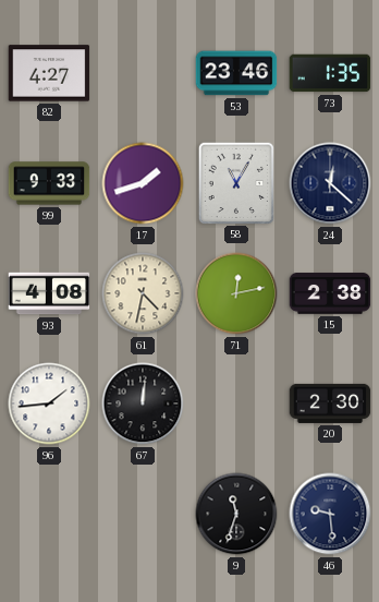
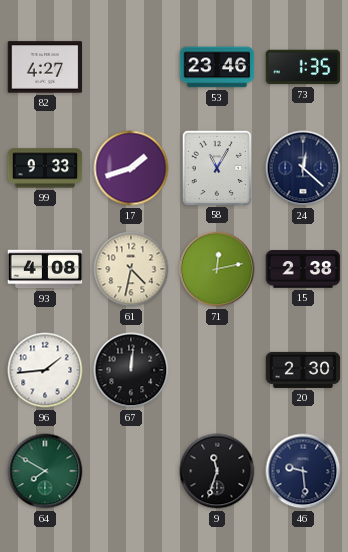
64: none -> 7:50
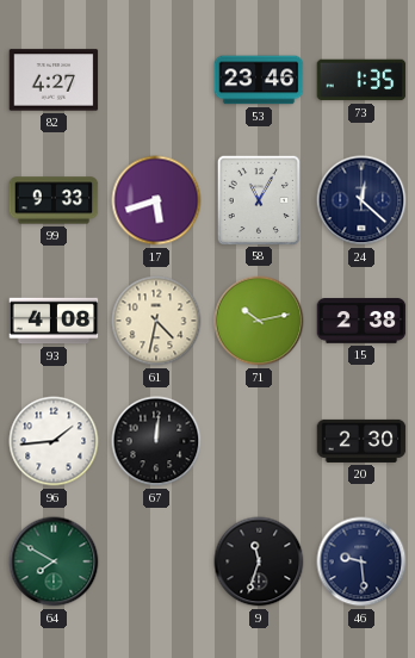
17: 1:42 -> 5:42
71: 12:13 -> 10:13
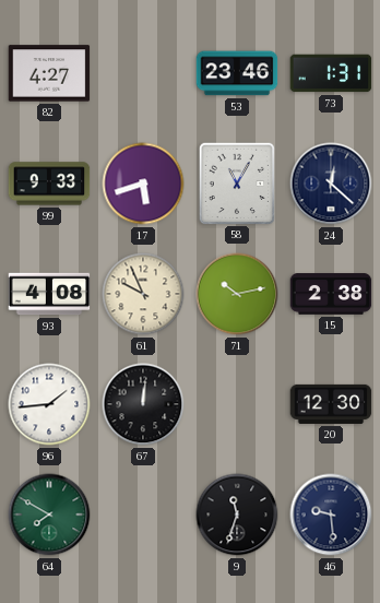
73: 1:35 -> 1:31
61: 4:32 -> 9:56
20: 2:30 -> 12:30
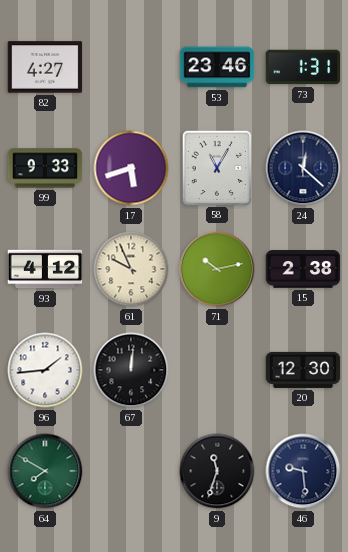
93: 4:08 -> 4:12
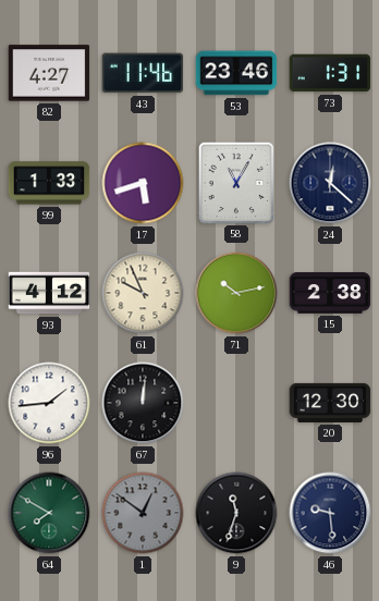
43: none -> 11:46
99: 9:33 -> 1:33
1: none -> 12:51
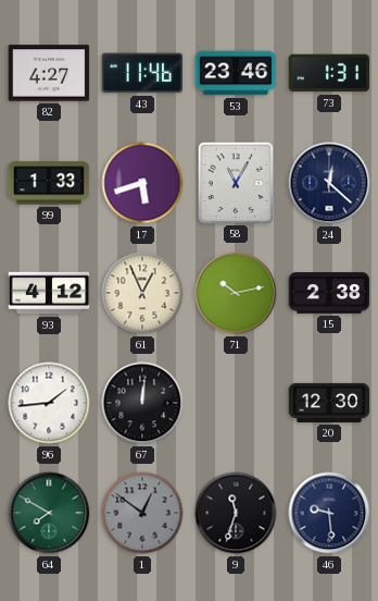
61: 9:56 -> 12:56
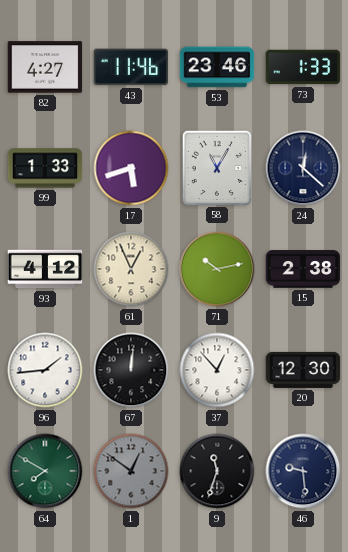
73: 1:31 -> 1:33
37: none -> 12:53
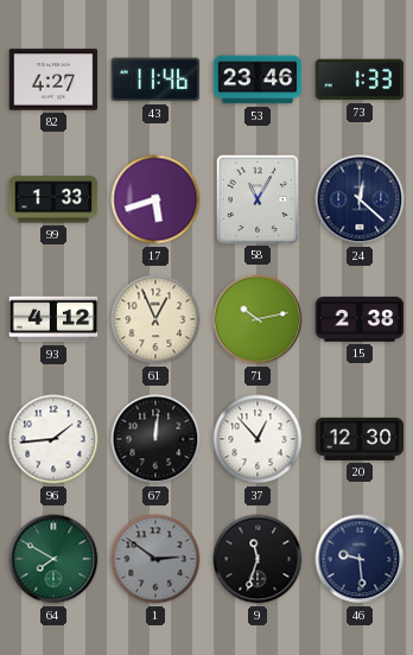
1: 12:51 -> 2:51
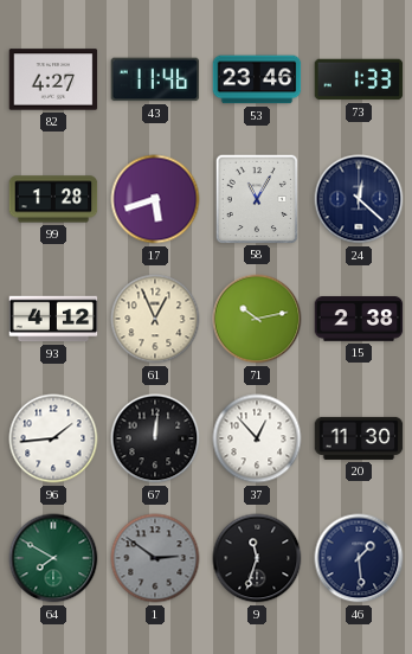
99: 1:33 -> 1:28
20: 12:30 -> 11:30
46: 9:29 -> 1:29
